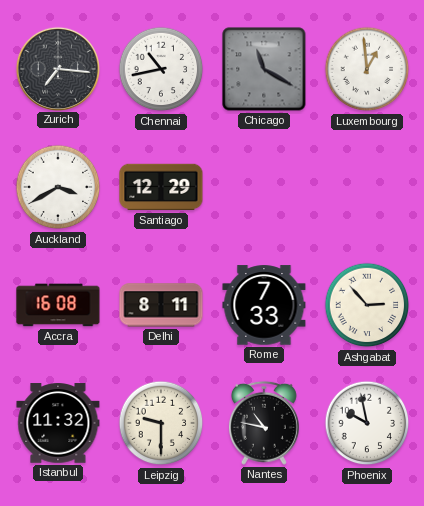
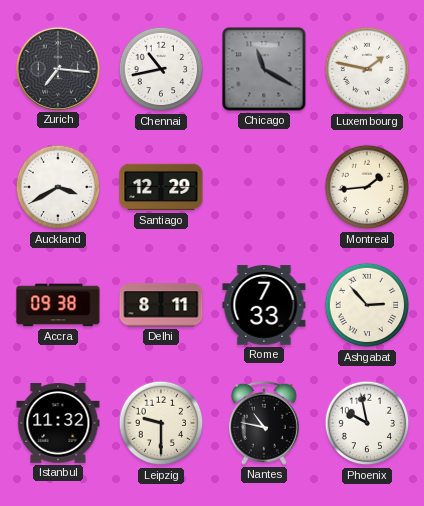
Luxembourg: 12:59 -> 1:47
Montreal: none -> 1:44
Accra: 16:08 -> 09:38
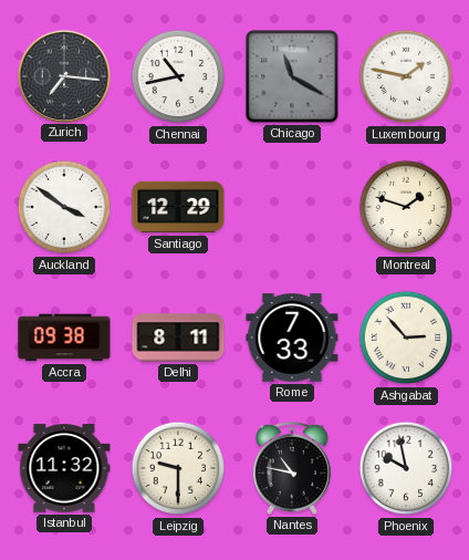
Auckland: 3:40 -> 3:51
Montreal: 1:44 -> 1:48
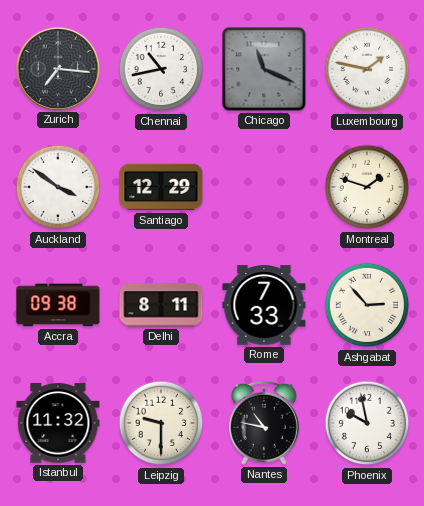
Chicago: 11:20 -> 11:19
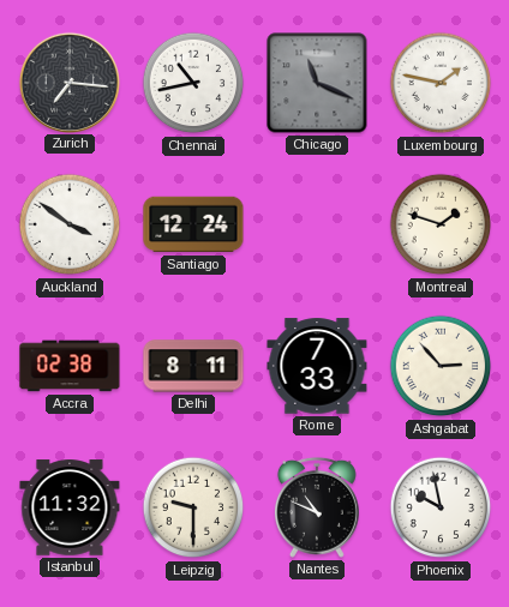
Santiago: 12:29 -> 12:24
Accra: 09:38 -> 02:38
Nantes: 10:47 -> 10:49
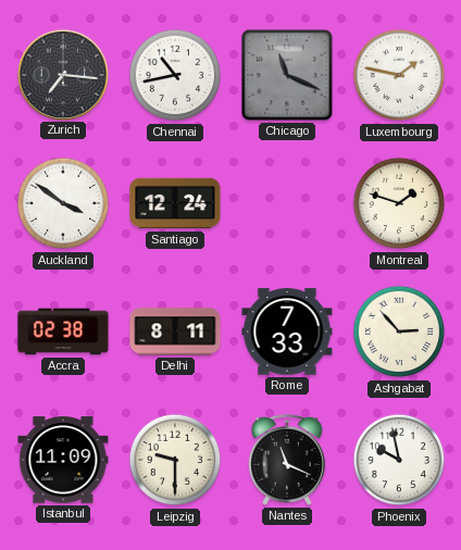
Istanbul: 11:32 -> 11:09
Nantes: 10:49 -> 11:19
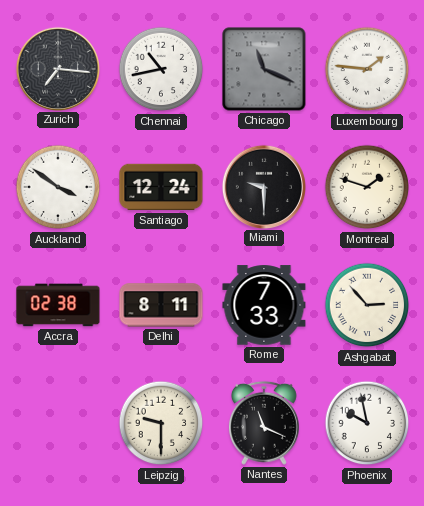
Luxembourg: 1:47 -> 1:46
Miami: none -> 9:30
Istanbul: 11:09 -> none
